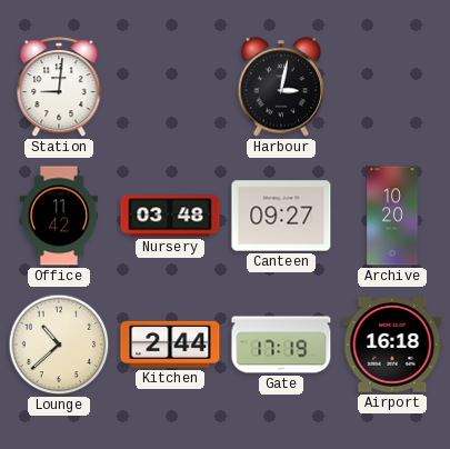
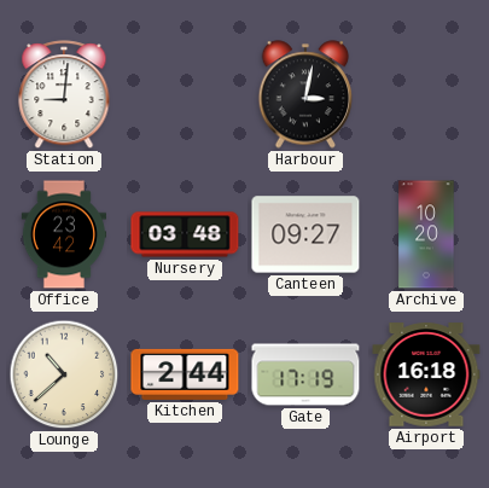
Office: 11:42 -> 23:42
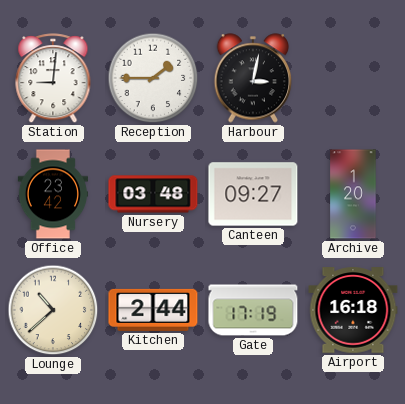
Reception: none -> 1:45
Archive: 10:20 -> 1:20
